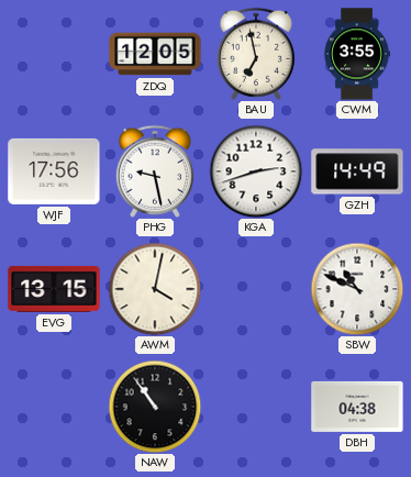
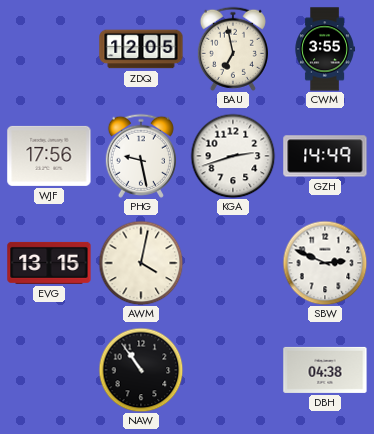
SBW: 10:49 -> 2:49
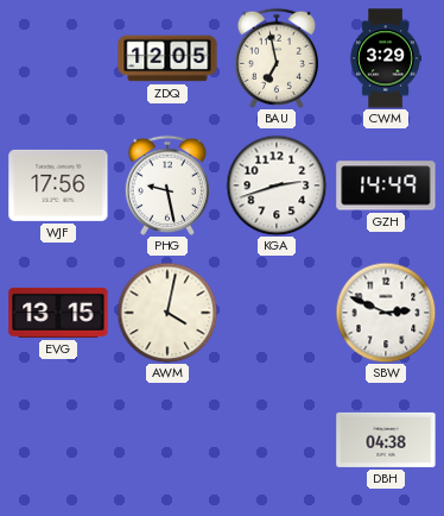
CWM: 3:55 -> 3:29
NAW: 10:54 -> none
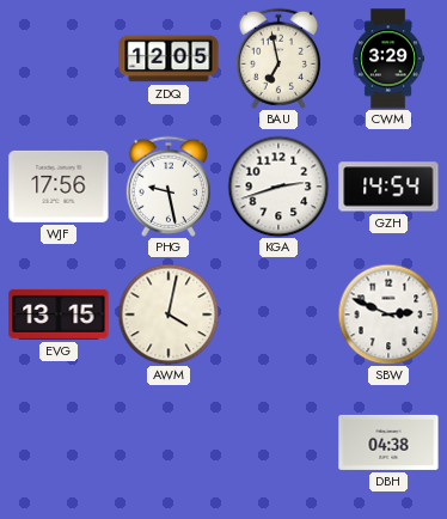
GZH: 14:49 -> 14:54
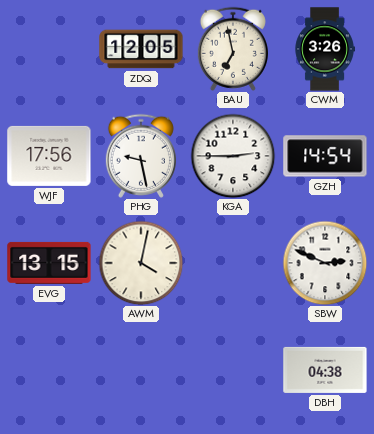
CWM: 3:29 -> 3:26
KGA: 2:42 -> 2:45
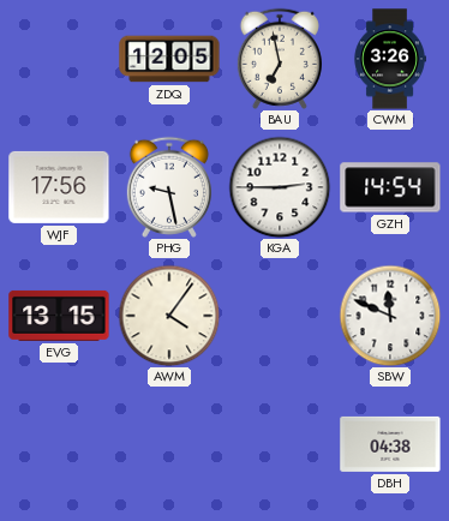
AWM: 4:02 -> 4:06
SBW: 2:49 -> 11:49
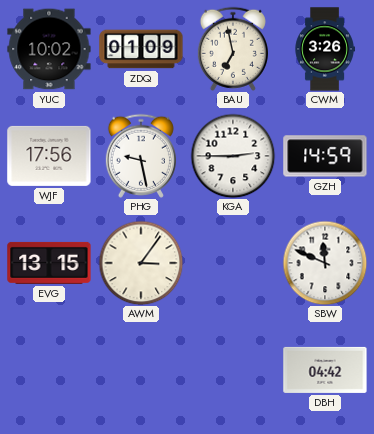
YUC: none -> 10:02
ZDQ: 12:05 -> 01:09
GZH: 14:54 -> 14:59
AWM: 4:06 -> 3:06
DBH: 04:38 -> 04:42
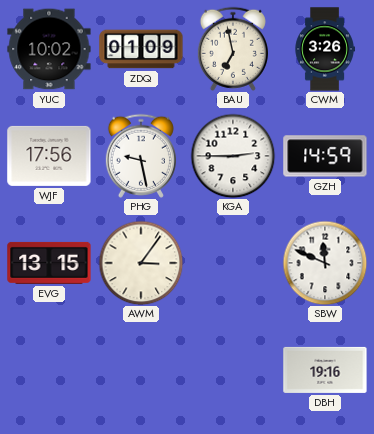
DBH: 04:42 -> 19:16
